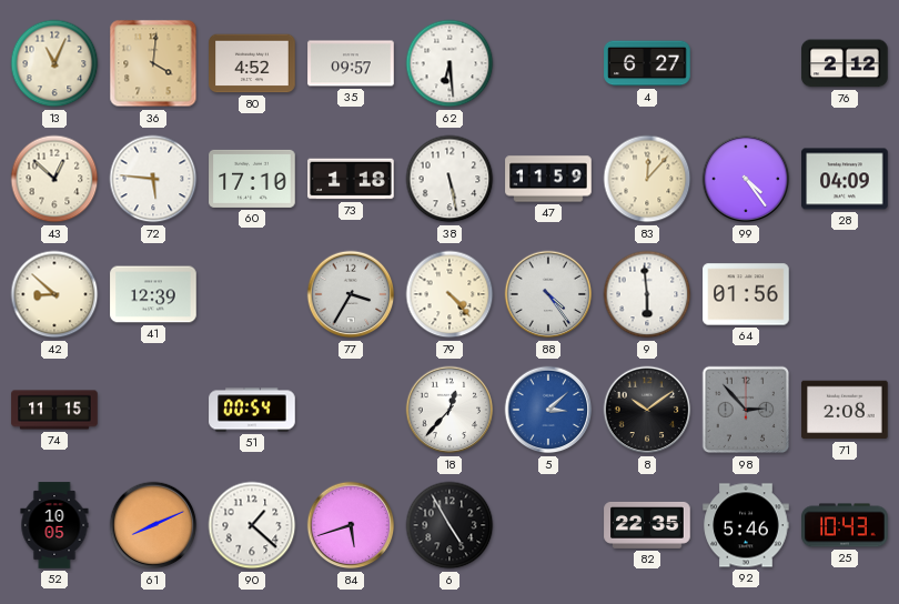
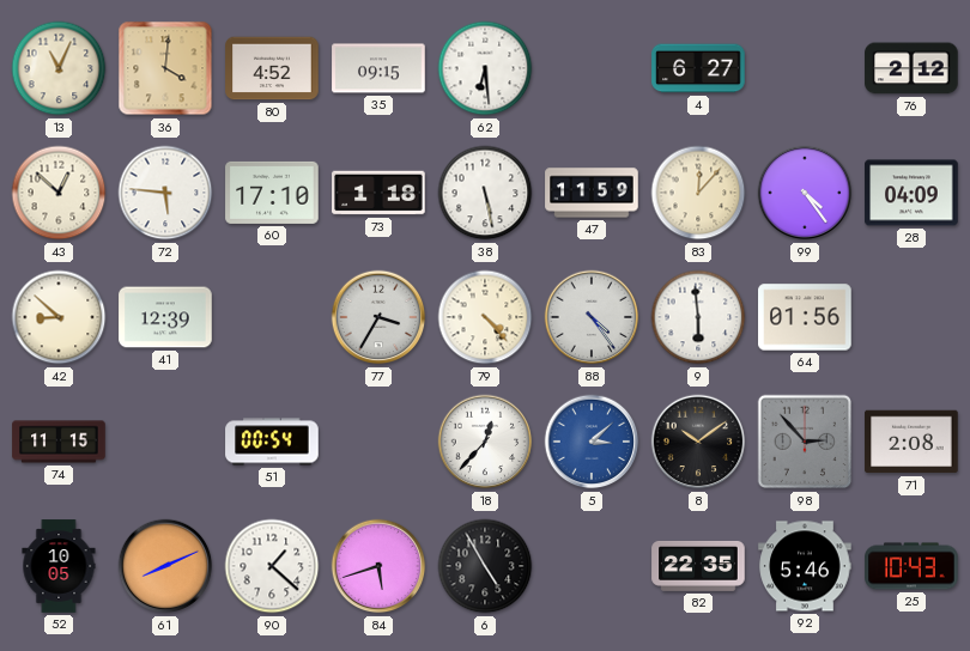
35: 09:57 -> 09:15
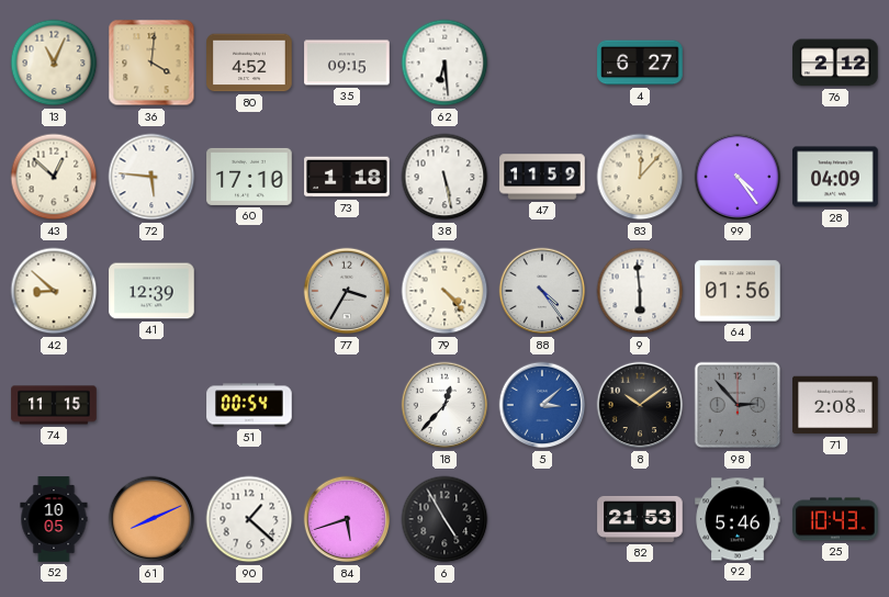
82: 22:35 -> 21:53
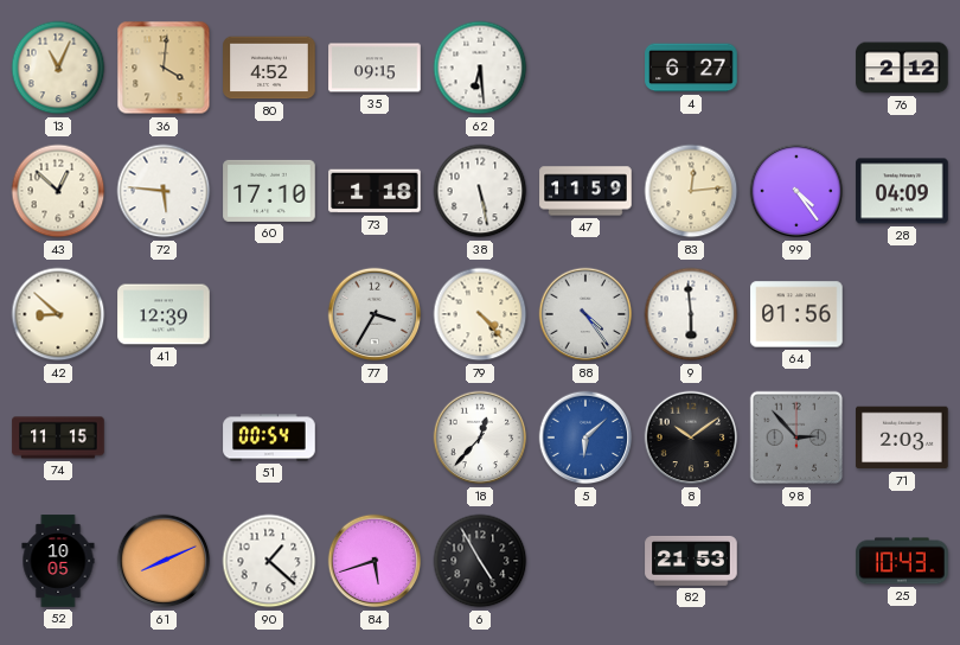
83: 12:07 -> 12:14
5: 3:08 -> 6:08
71: 2:08 -> 2:03
92: 5:46 -> none
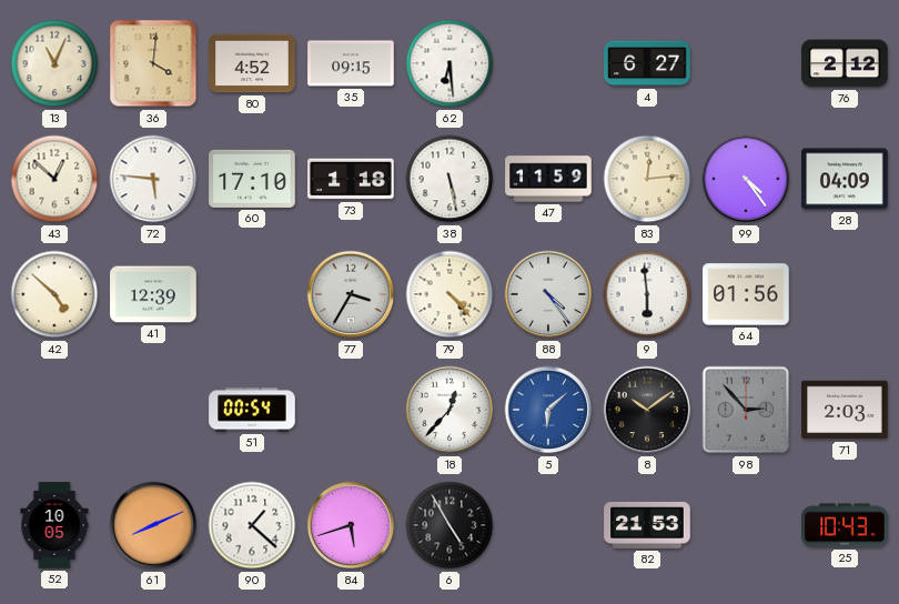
42: 8:52 -> 4:52
74: 11:15 -> none
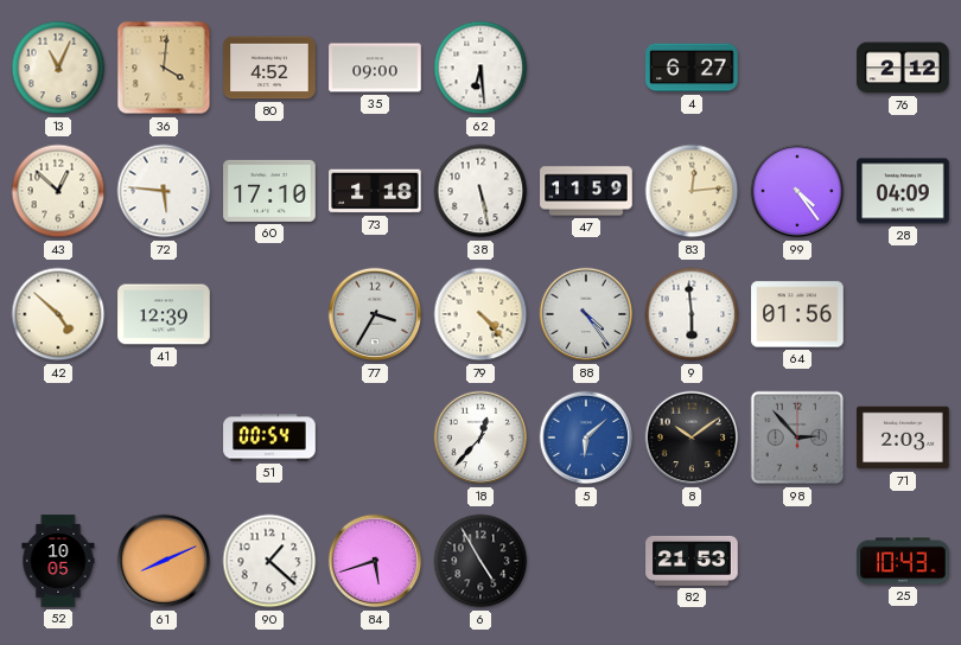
35: 09:15 -> 09:00
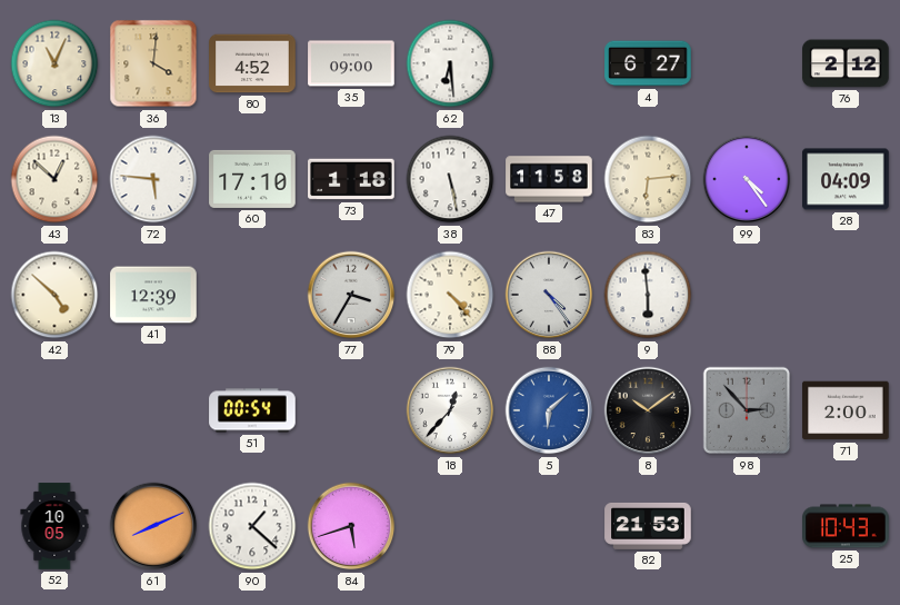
47: 11:59 -> 11:58
83: 12:14 -> 6:14
64: 01:56 -> none
71: 2:03 -> 2:00
6: 4:55 -> none
